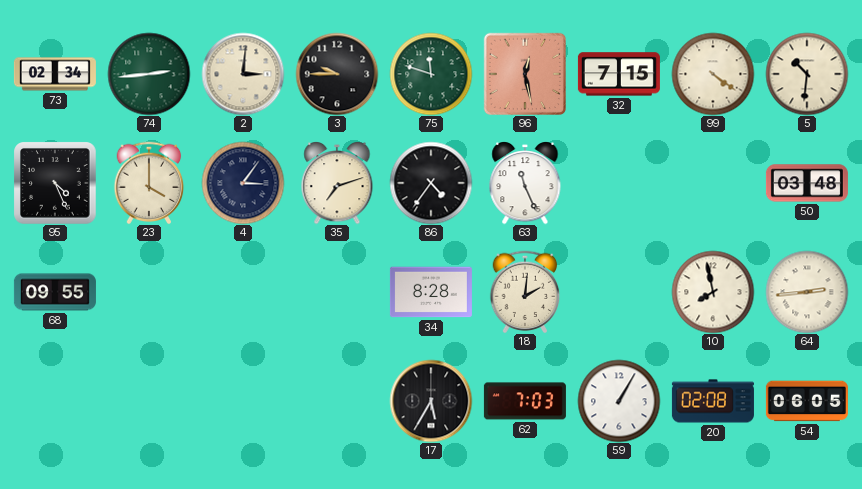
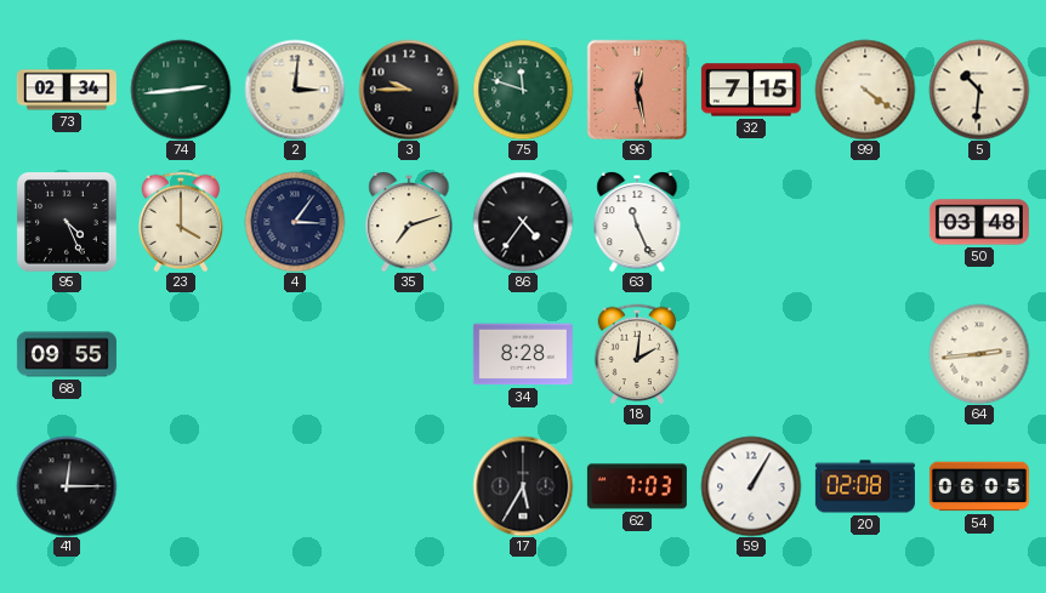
10: 7:58 -> none
41: none -> 12:15
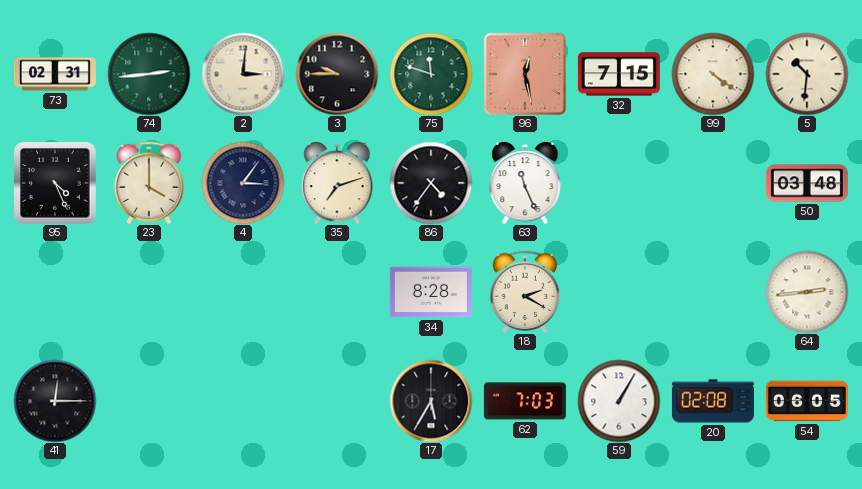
73: 02:34 -> 02:31
68: 09:55 -> none
18: 2:01 -> 2:20
